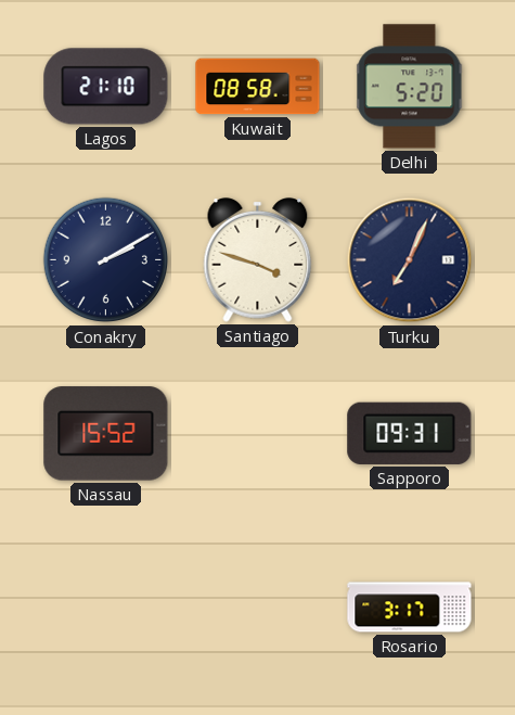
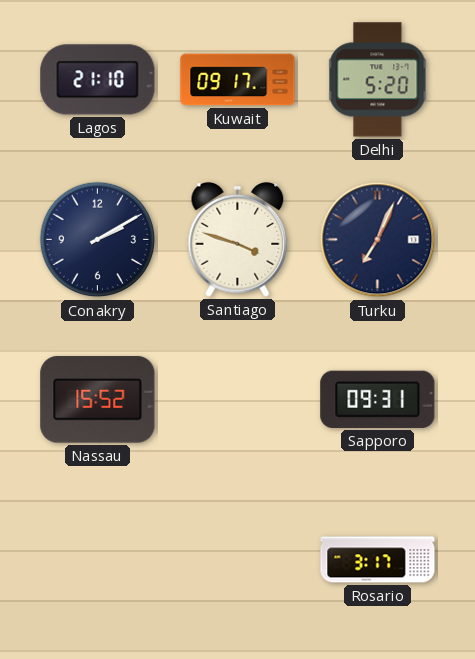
Kuwait: 08:58 -> 09:17
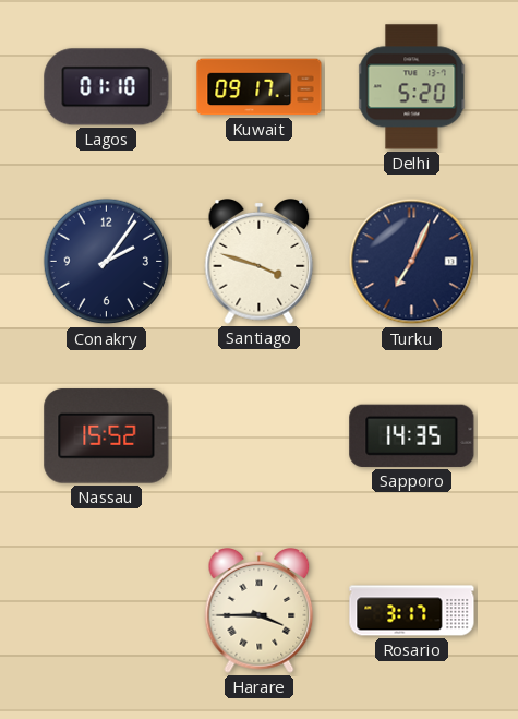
Lagos: 21:10 -> 01:10
Conakry: 2:10 -> 2:06
Sapporo: 09:31 -> 14:35
Harare: none -> 3:45
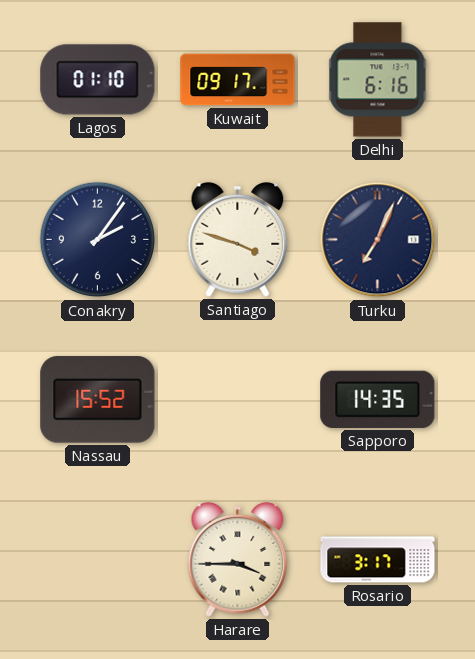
Delhi: 5:20 -> 6:16
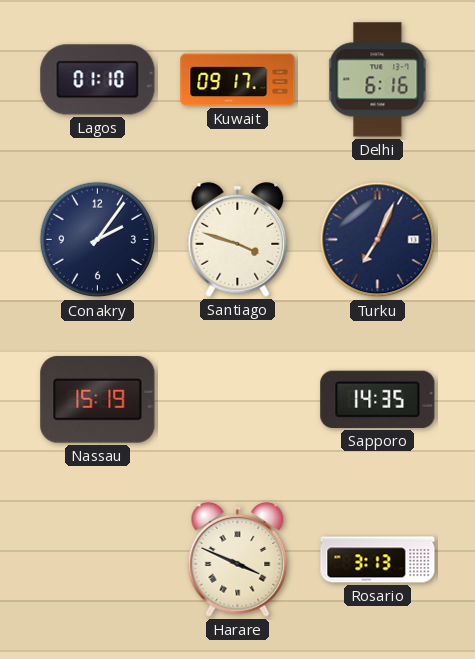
Nassau: 15:52 -> 15:19
Harare: 3:45 -> 3:49
Rosario: 3:17 -> 3:13
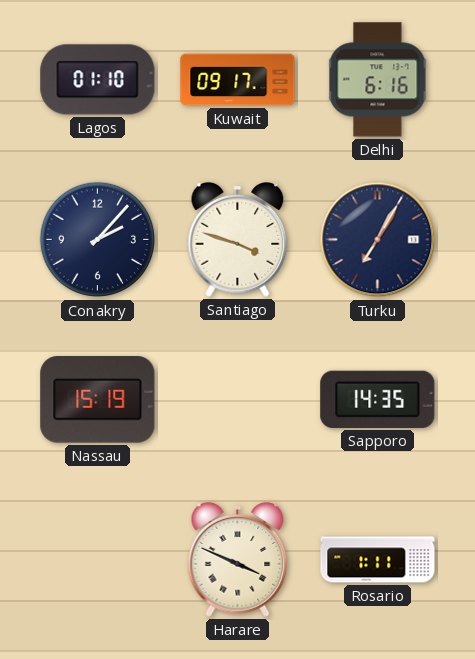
Conakry: 2:06 -> 2:07
Turku: 7:04 -> 7:05
Rosario: 3:13 -> 1:11
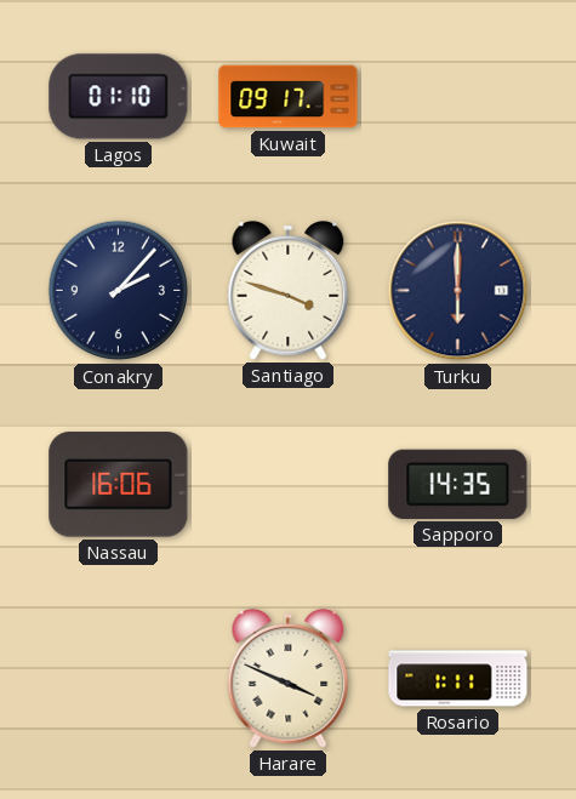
Delhi: 6:16 -> none
Turku: 7:05 -> 6:00
Nassau: 15:19 -> 16:06
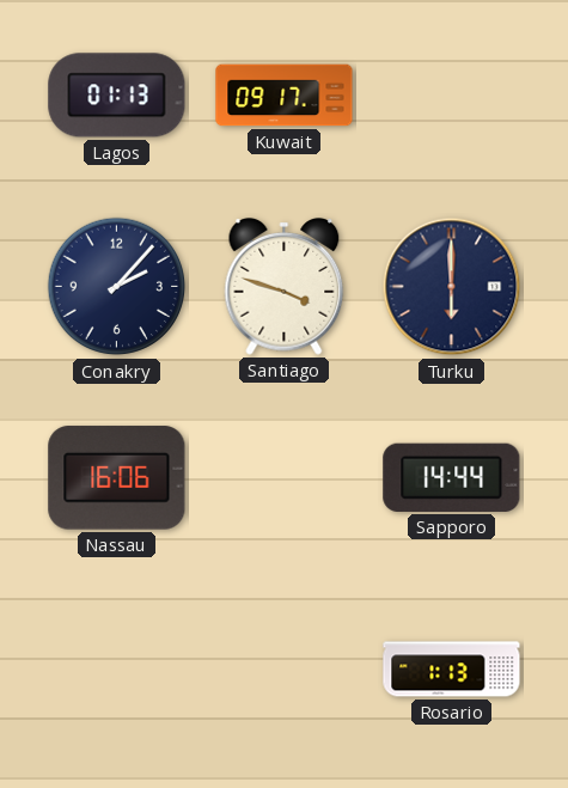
Lagos: 01:10 -> 01:13
Sapporo: 14:35 -> 14:44
Harare: 3:49 -> none
Rosario: 1:11 -> 1:13
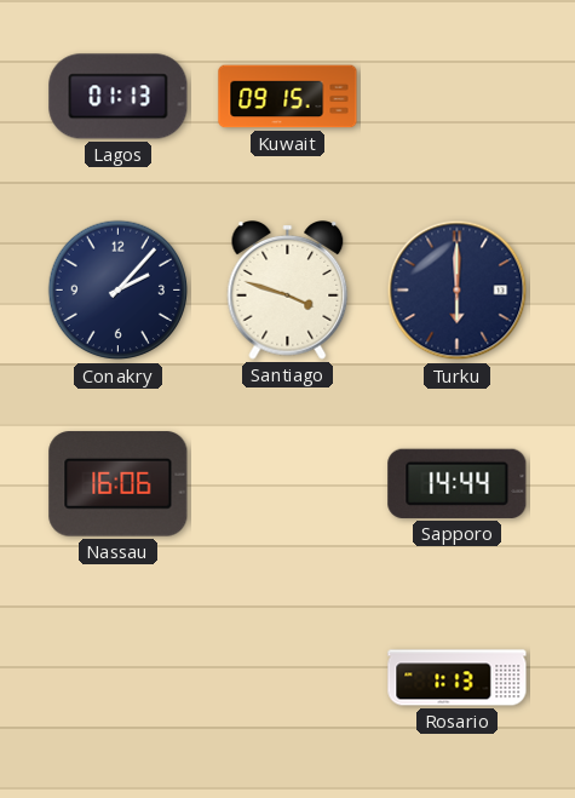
Kuwait: 09:17 -> 09:15
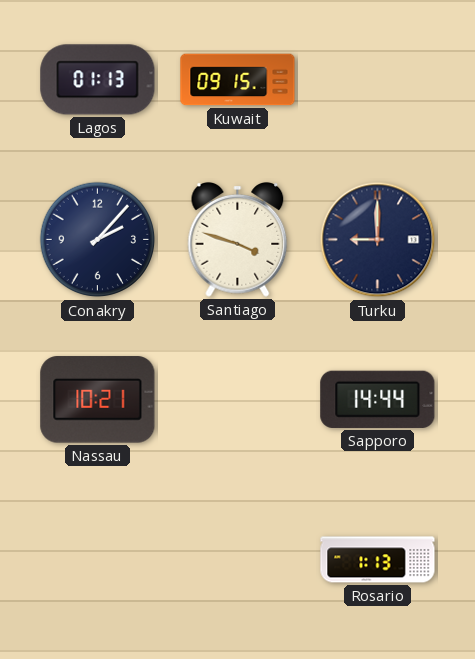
Turku: 6:00 -> 9:00
Nassau: 16:06 -> 10:21
